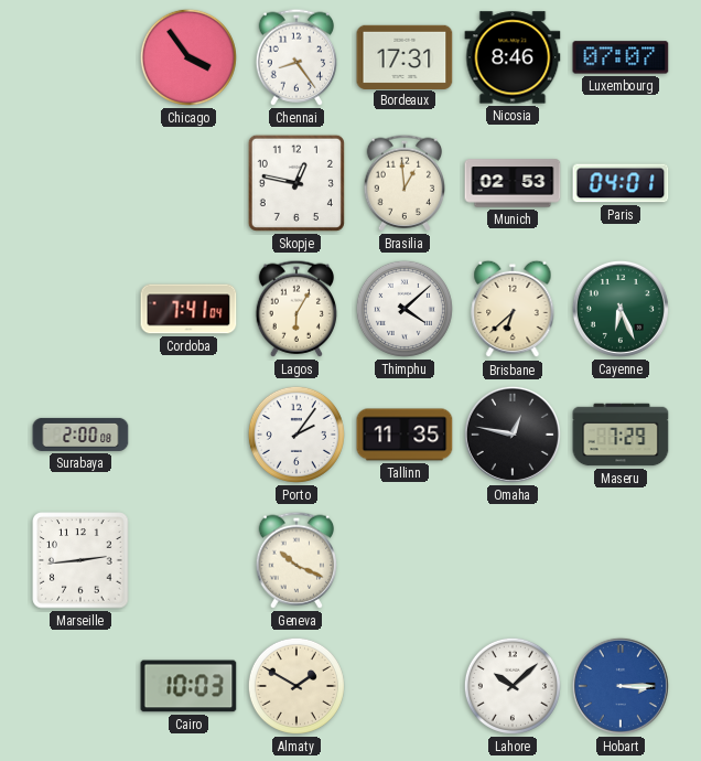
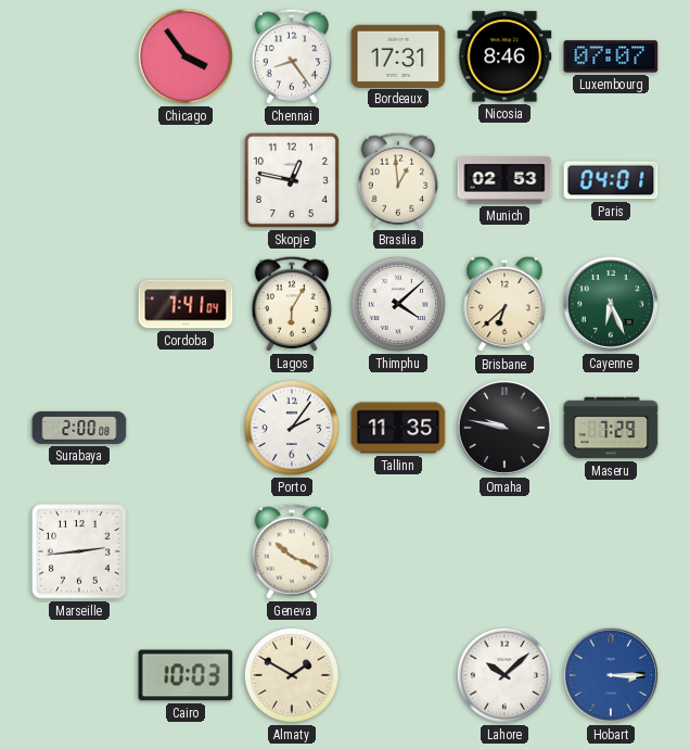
Omaha: 12:47 -> 9:47
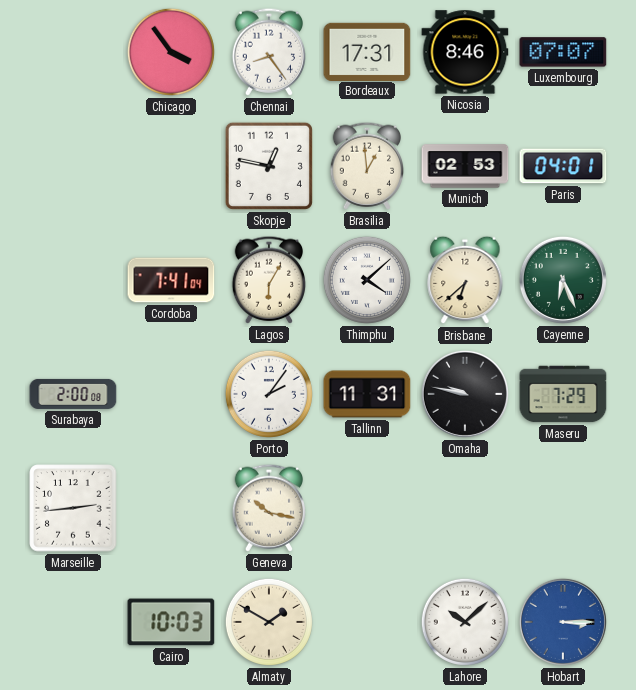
Tallinn: 11:35 -> 11:31
Geneva: 10:19 -> 10:17
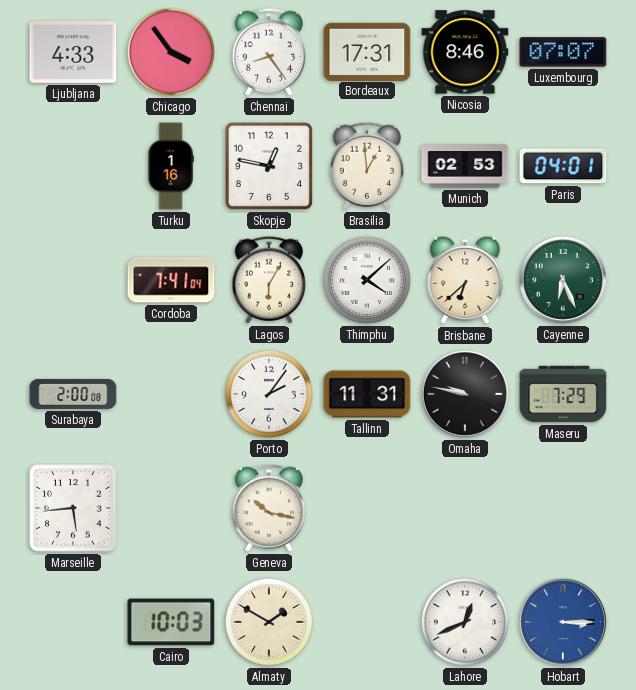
Ljubljana: none -> 4:33
Turku: none -> 1:16
Marseille: 2:44 -> 5:44
Lahore: 10:08 -> 12:41
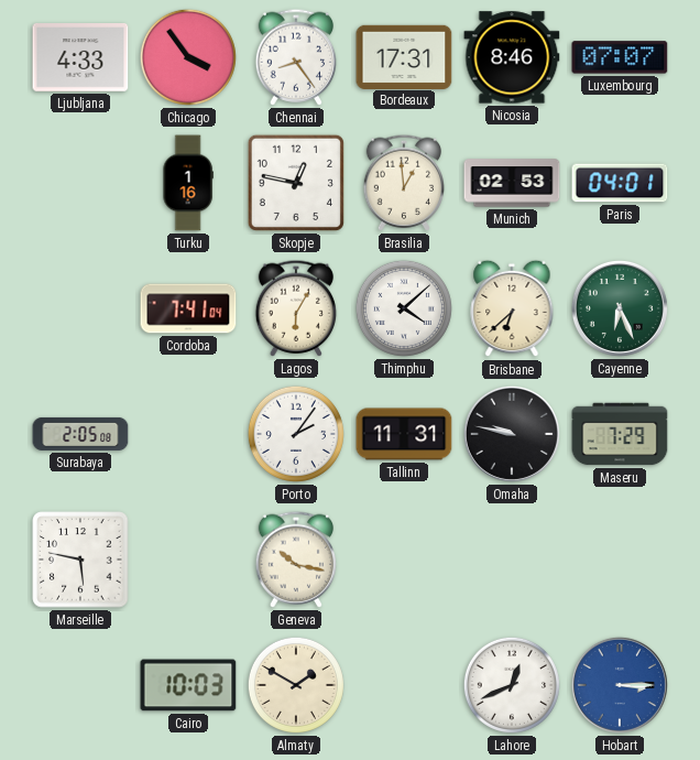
Surabaya: 2:00 -> 2:05
Marseille: 5:44 -> 5:47
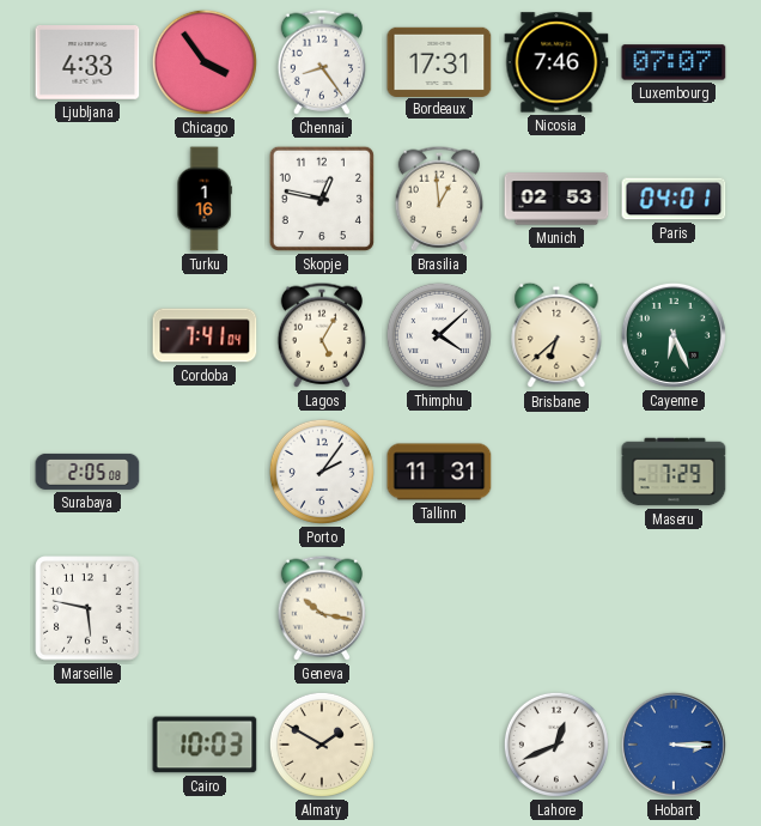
Nicosia: 8:46 -> 7:46
Lagos: 6:05 -> 5:05
Omaha: 9:47 -> none
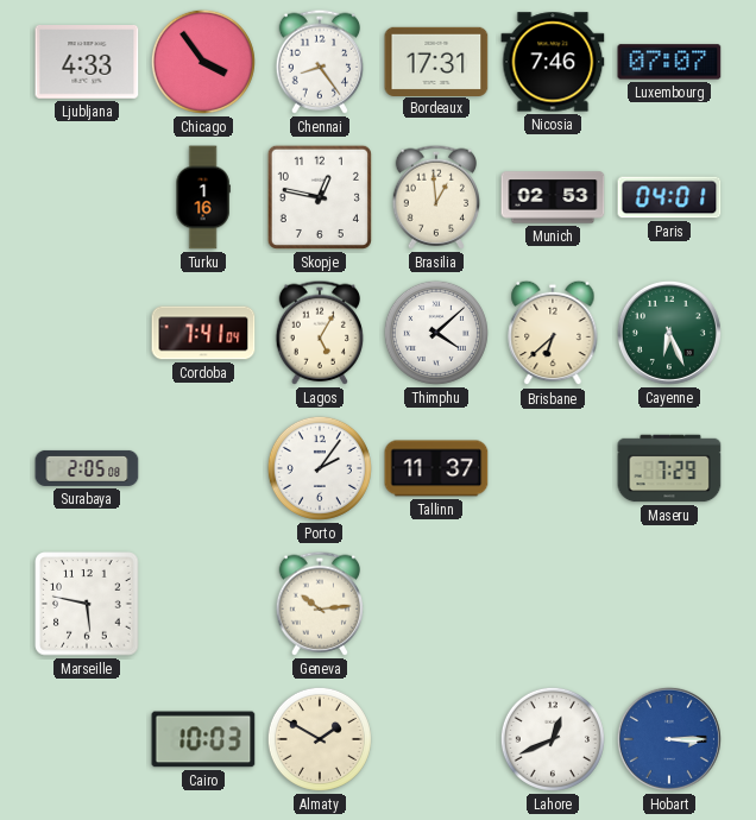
Tallinn: 11:31 -> 11:37
Geneva: 10:17 -> 10:14
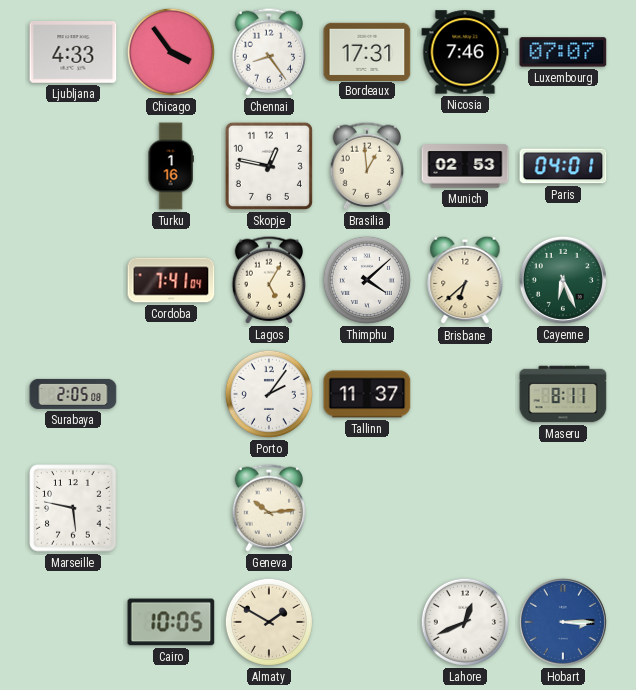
Maseru: 7:29 -> 8:11
Cairo: 10:03 -> 10:05
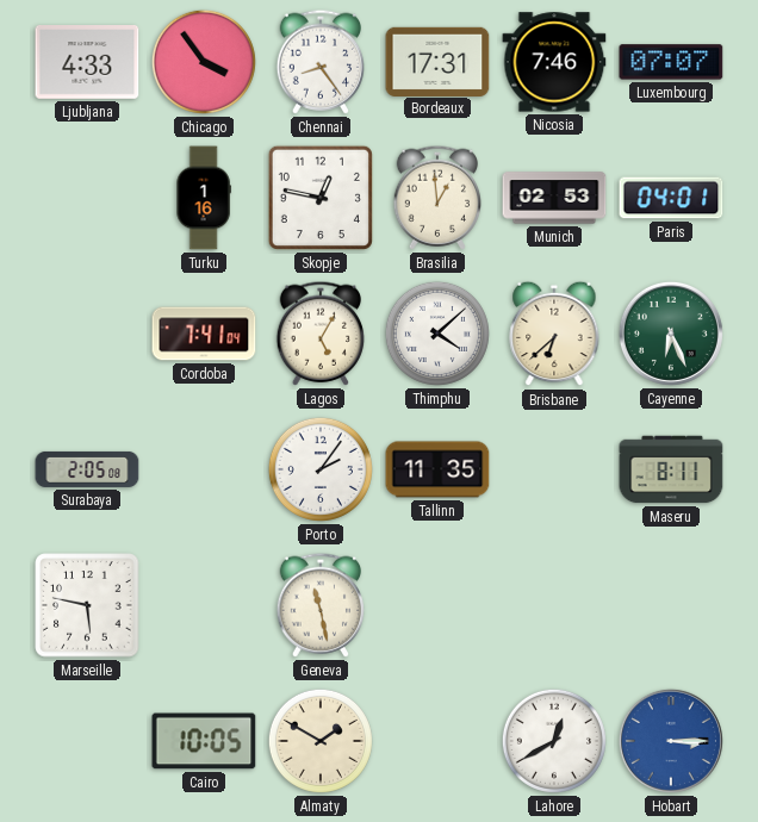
Tallinn: 11:37 -> 11:35
Geneva: 10:14 -> 11:28
Lahore: 12:41 -> 12:40
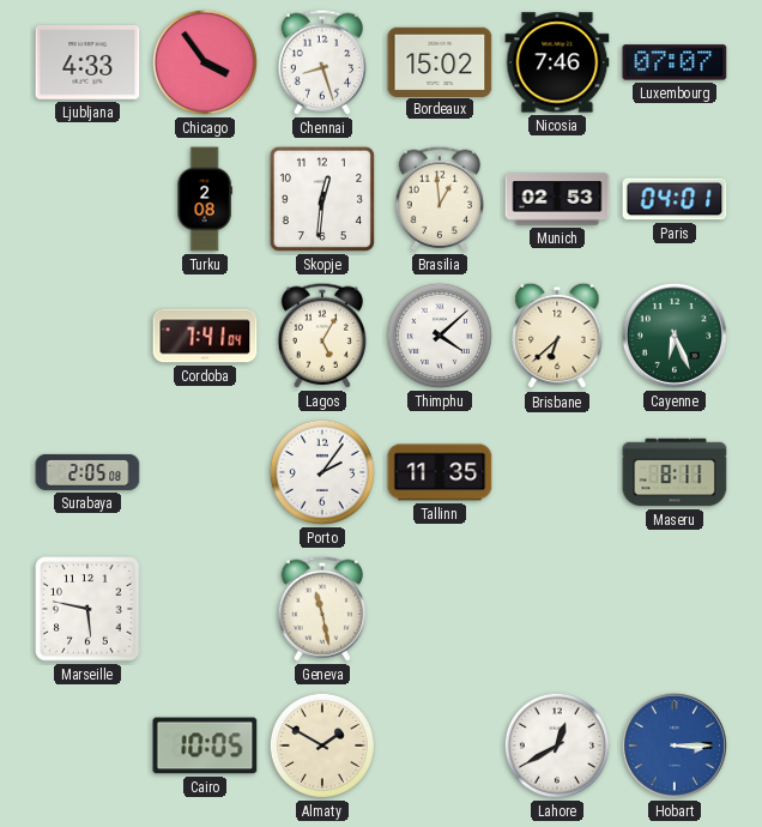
Chennai: 8:24 -> 8:27
Bordeaux: 17:31 -> 15:02
Turku: 1:16 -> 2:08
Skopje: 12:47 -> 12:31
